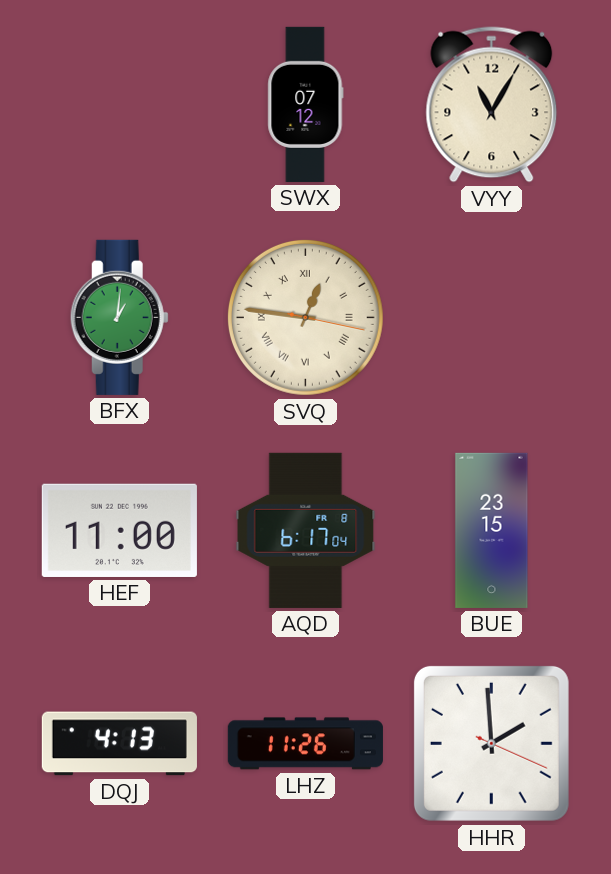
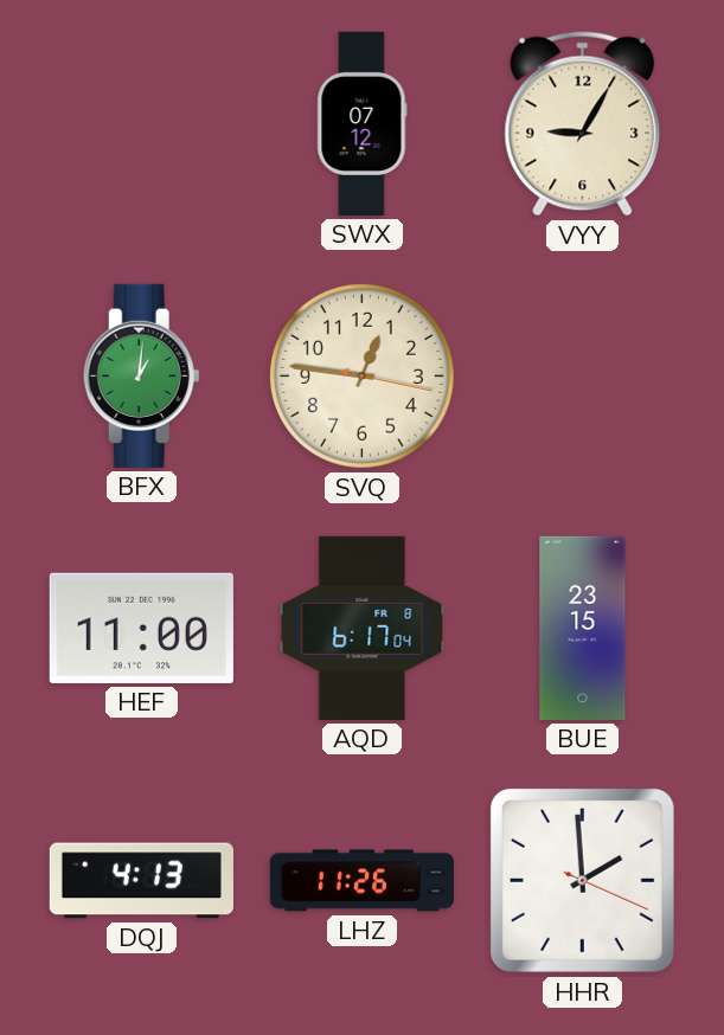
VYY: 11:05 -> 9:05
SVQ numerals: Roman -> Arabic
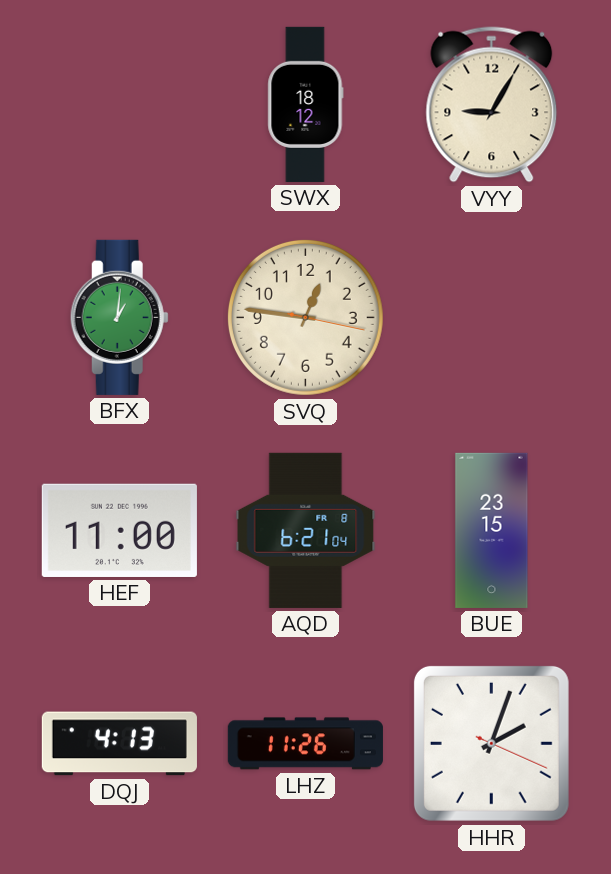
SWX: 07:12 -> 18:12
AQD: 6:17 -> 6:21
HHR: 1:59 -> 2:03
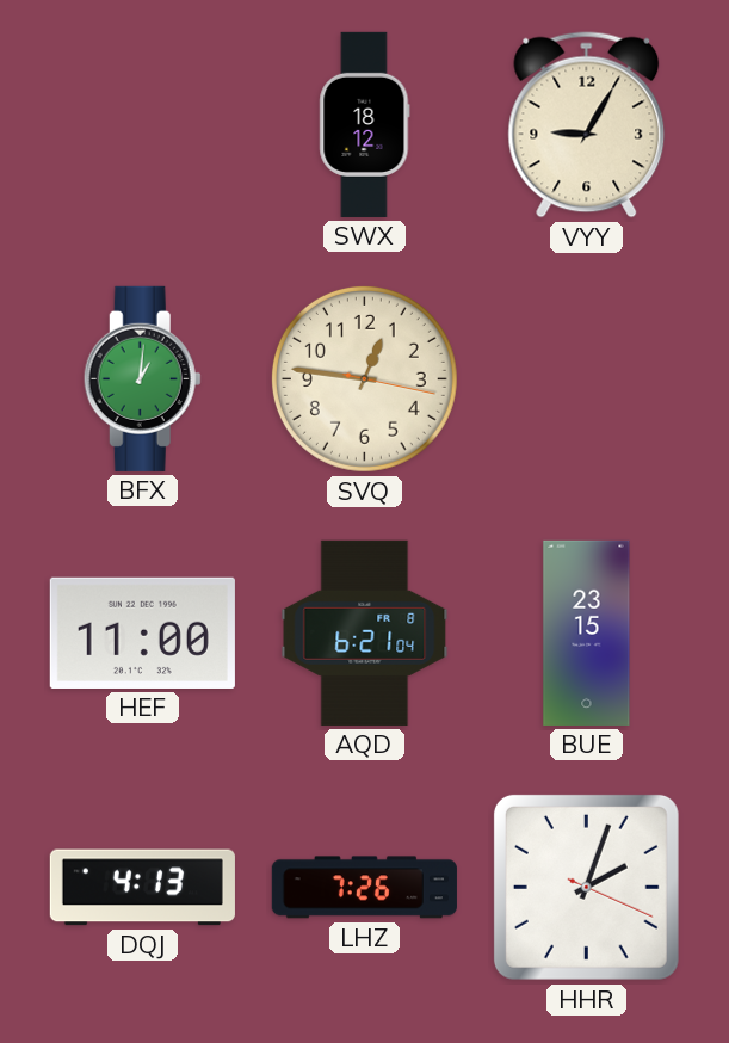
LHZ: 11:26 -> 7:26
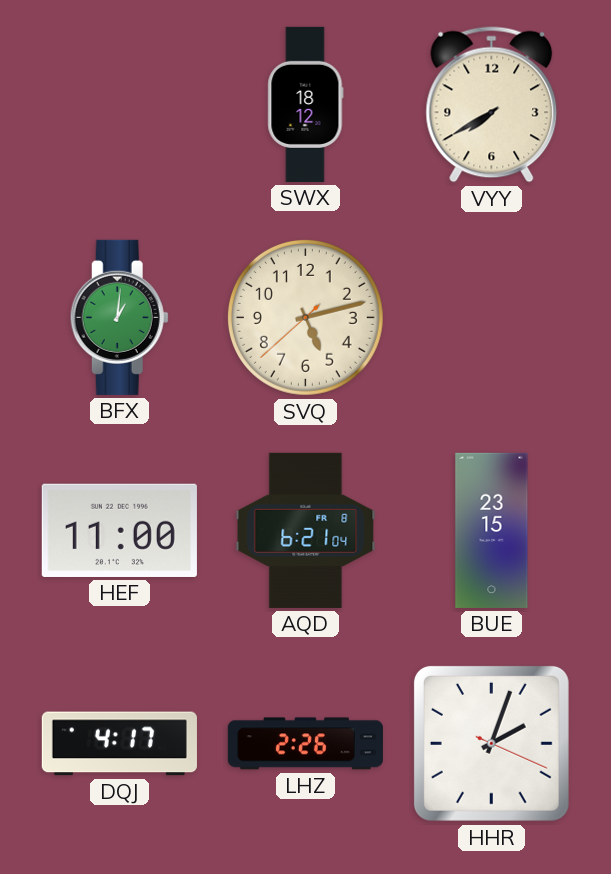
VYY: 9:05 -> 7:40
SVQ: 12:46 -> 5:12
DQJ: 4:13 -> 4:17
LHZ: 7:26 -> 2:26
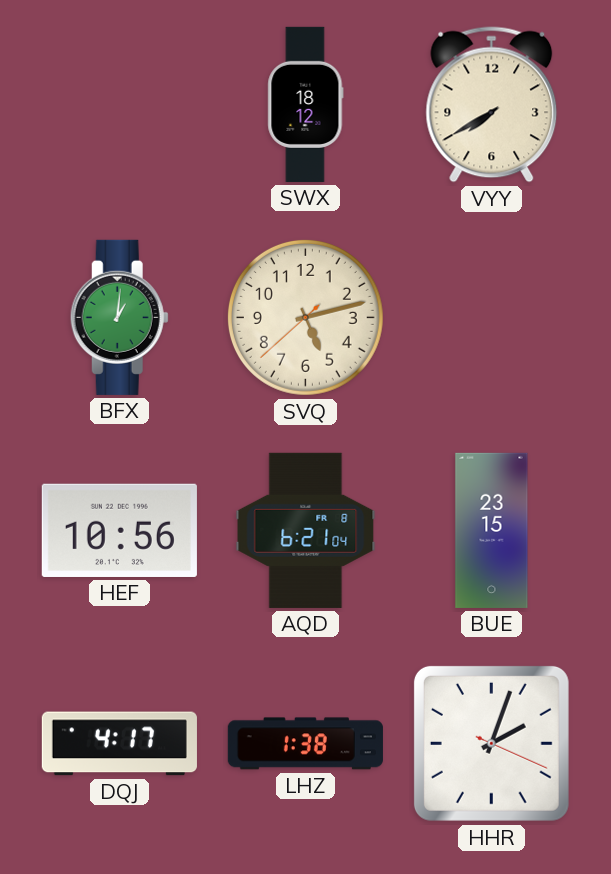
HEF: 11:00 -> 10:56
LHZ: 2:26 -> 1:38
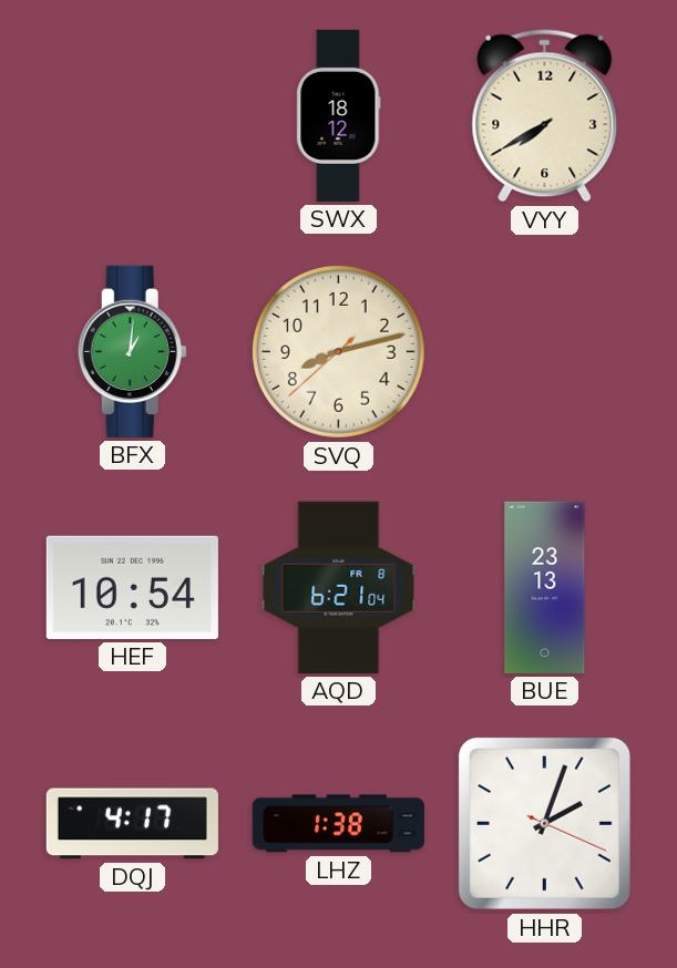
SVQ: 5:12 -> 8:12
HEF: 10:56 -> 10:54
BUE: 23:15 -> 23:13
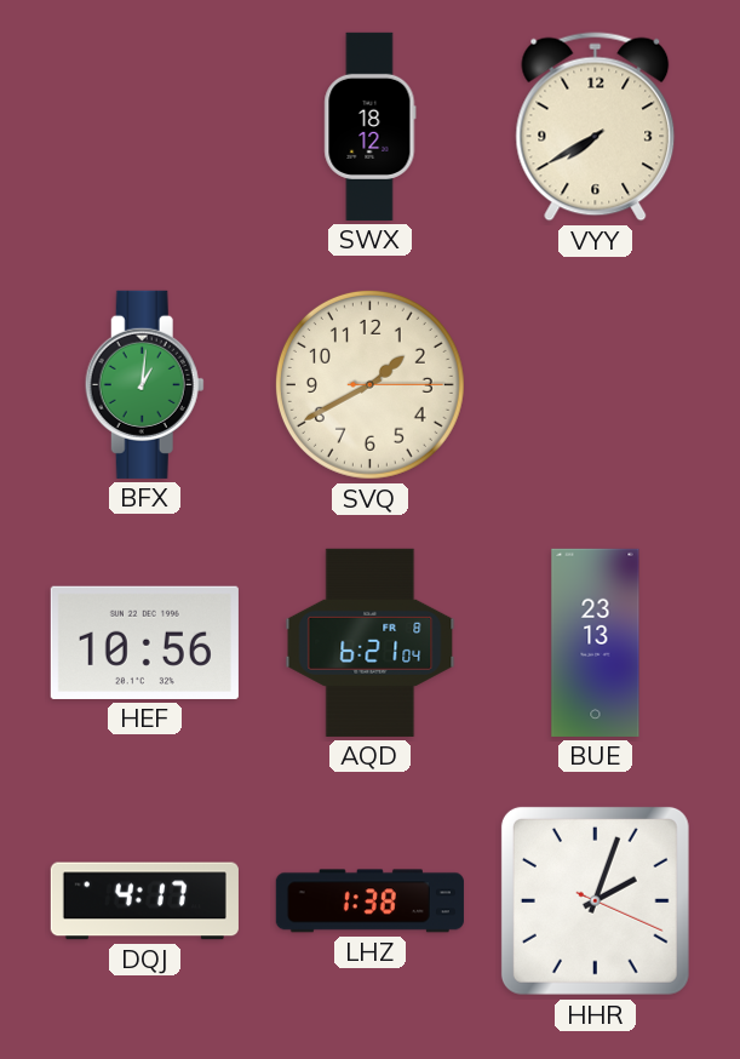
SVQ: 8:12 -> 1:40
HEF: 10:54 -> 10:56
